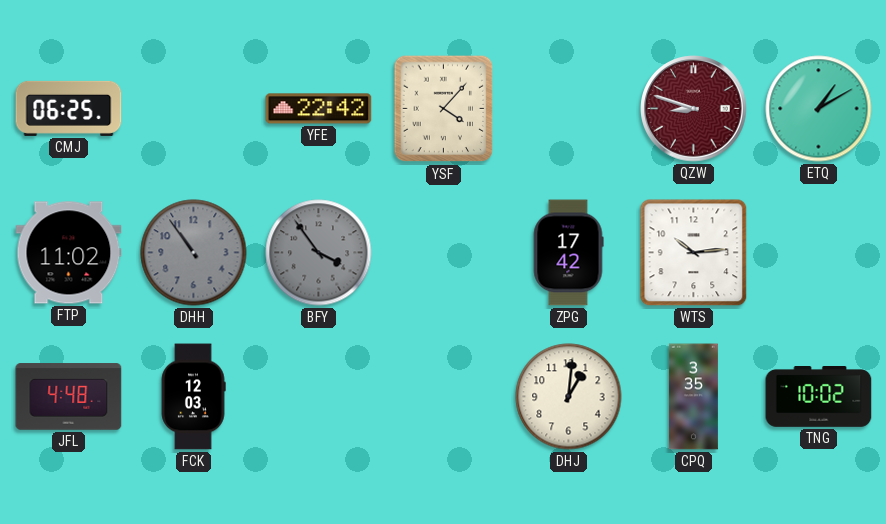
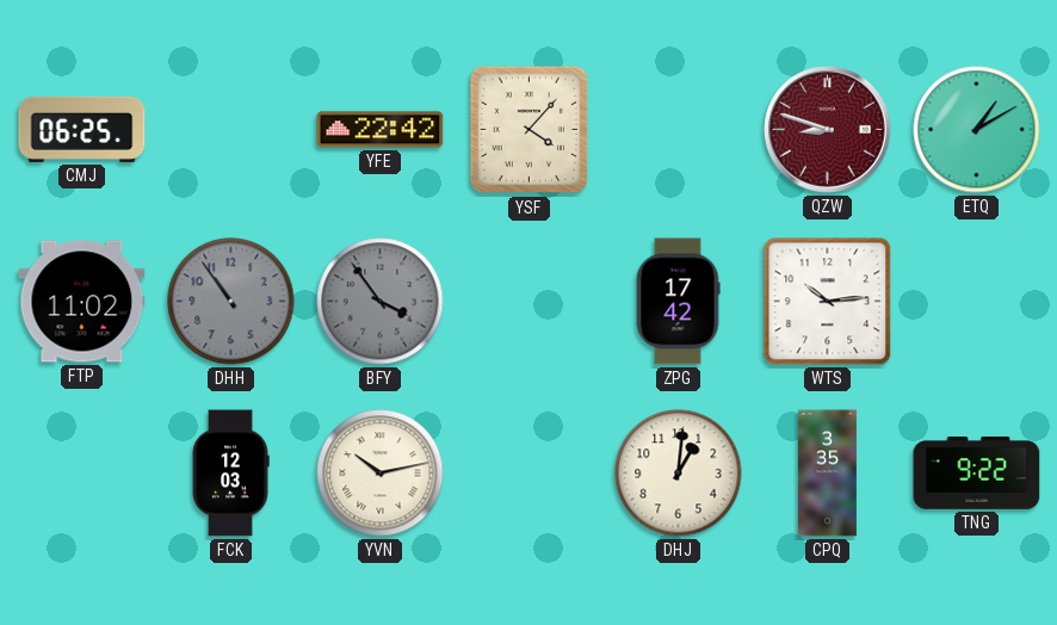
JFL: 4:48 -> none
YVN: none -> 10:13
TNG: 10:02 -> 9:22
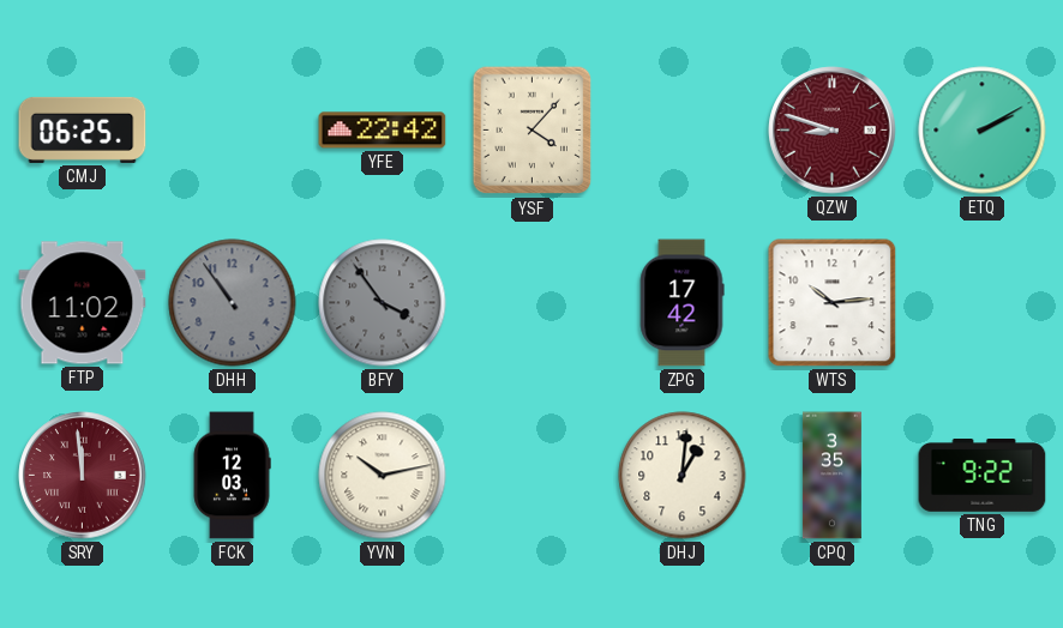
ETQ: 1:10 -> 2:10
SRY: none -> 11:59
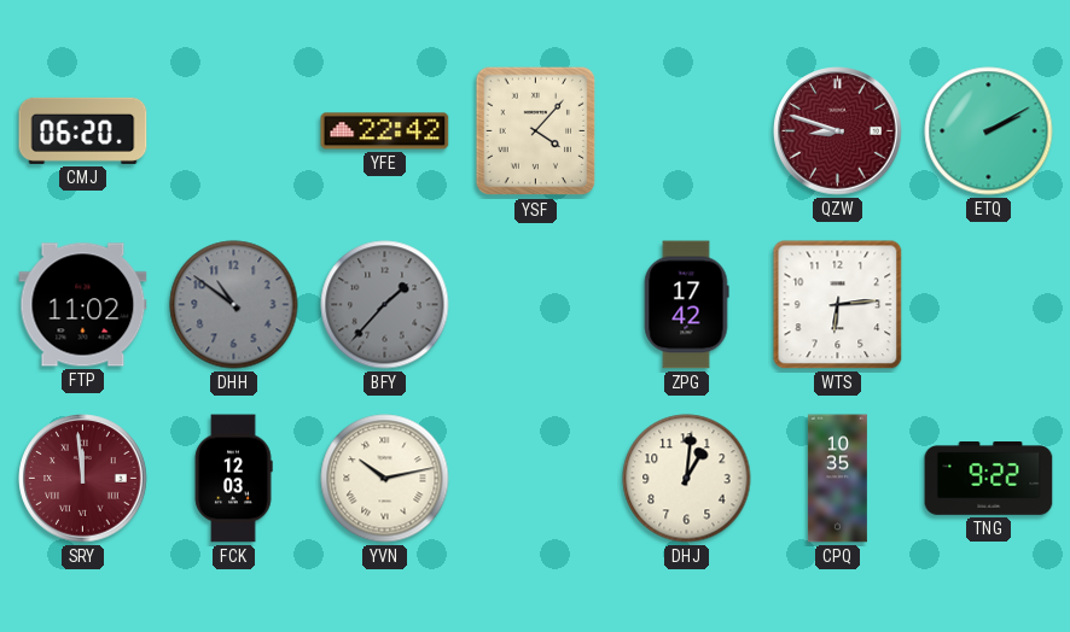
CMJ: 06:25 -> 06:20
DHH: 10:54 -> 10:51
BFY: 3:54 -> 1:37
WTS: 10:14 -> 6:14
CPQ: 3:35 -> 10:35
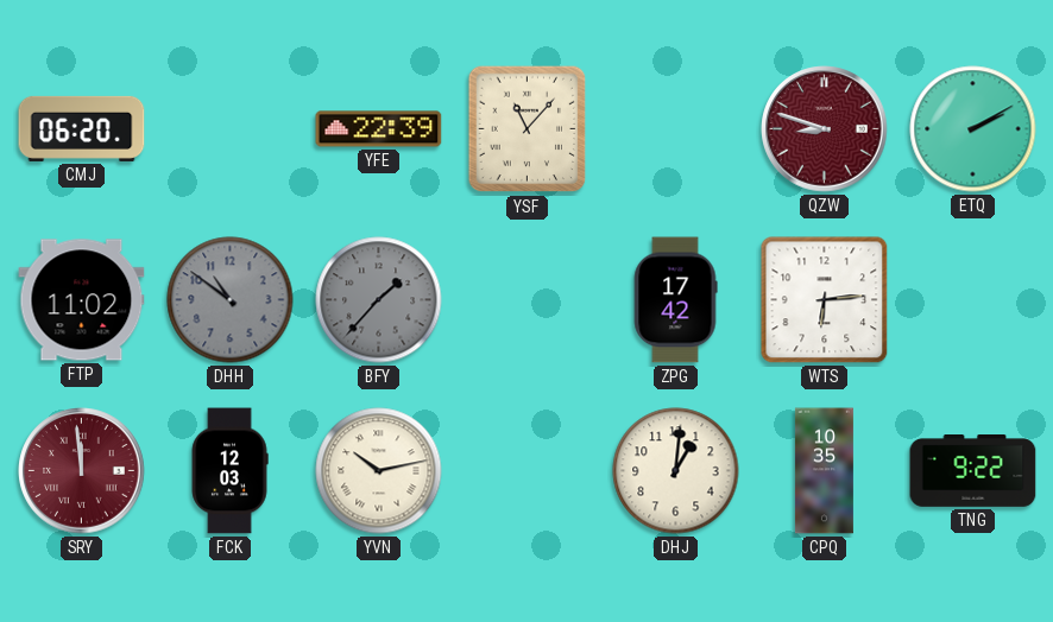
YFE: 22:42 -> 22:39
YSF: 4:07 -> 11:07
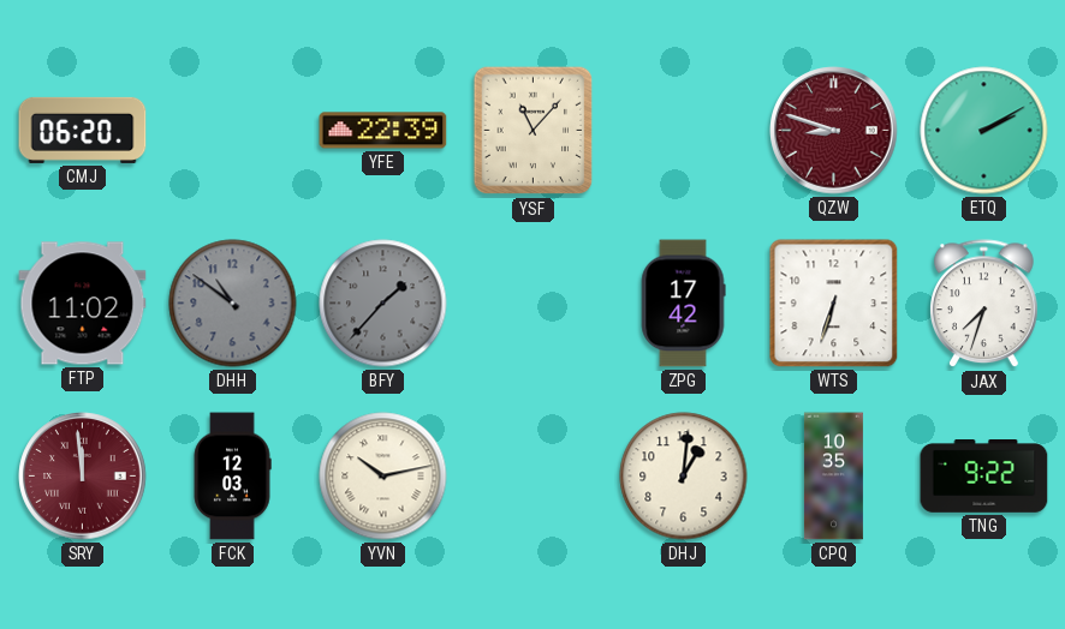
WTS: 6:14 -> 6:33
JAX: none -> 7:33
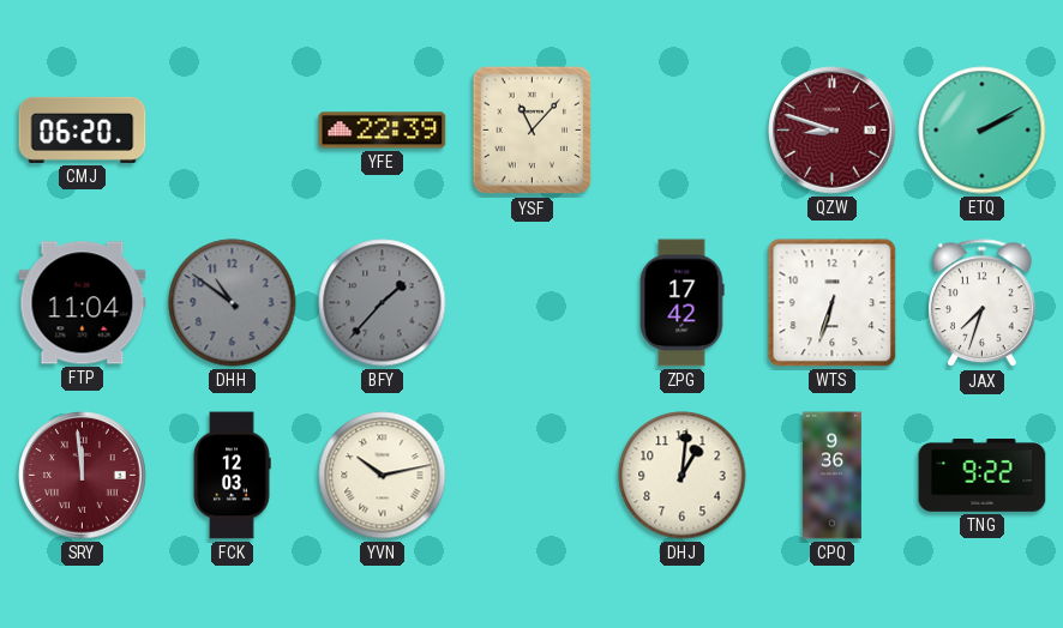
FTP: 11:02 -> 11:04
CPQ: 10:35 -> 9:36
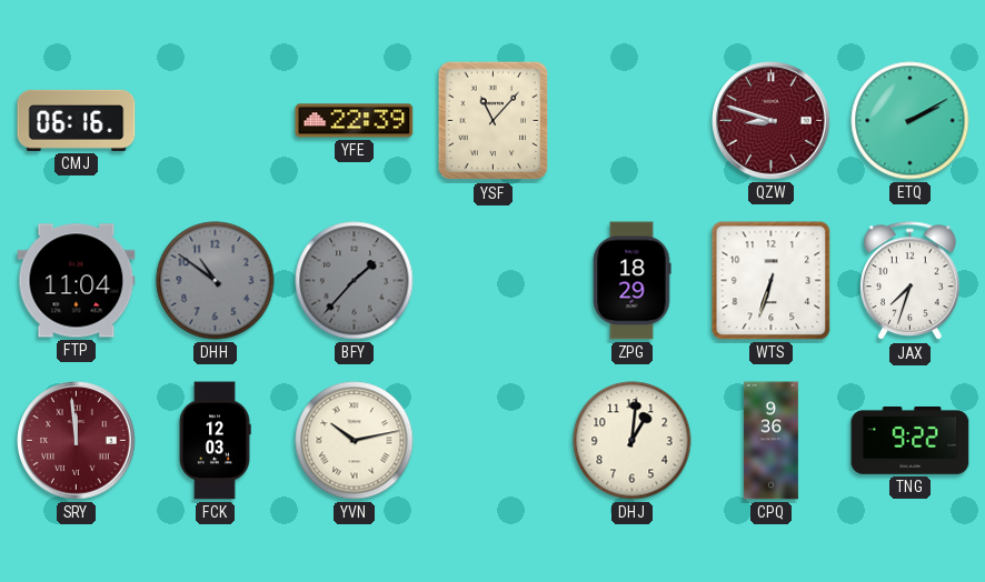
CMJ: 06:20 -> 06:16
ZPG: 17:42 -> 18:29
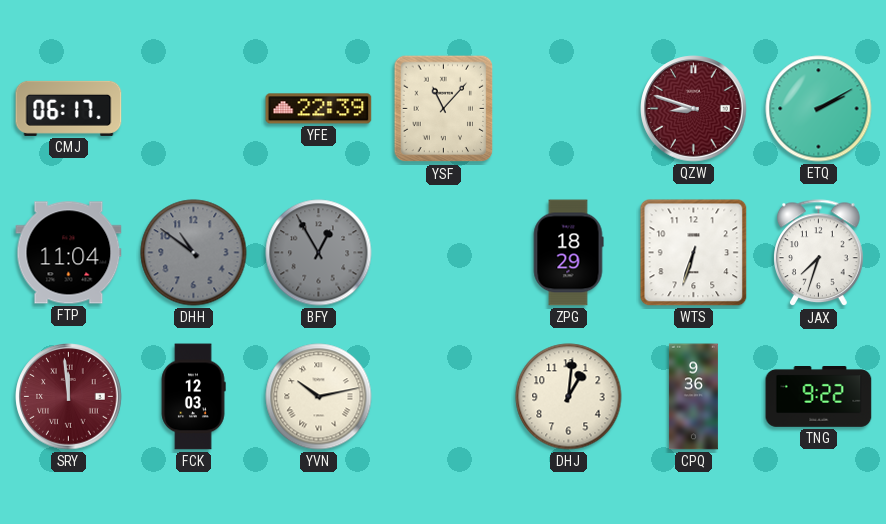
CMJ: 06:16 -> 06:17
BFY: 1:37 -> 12:55
